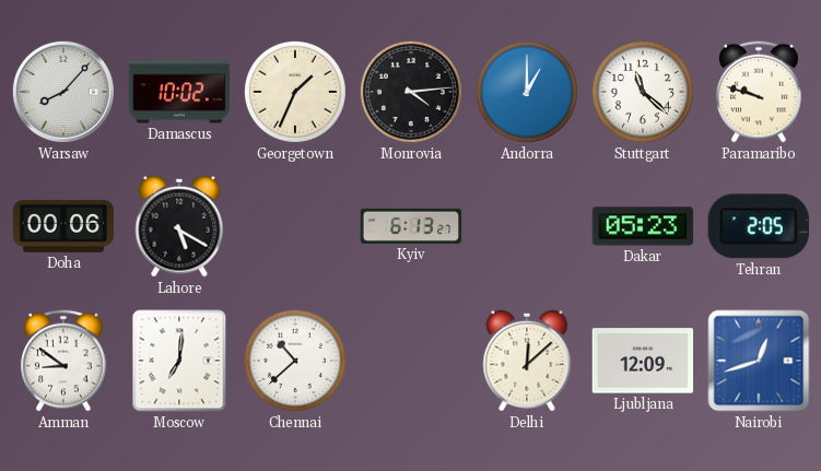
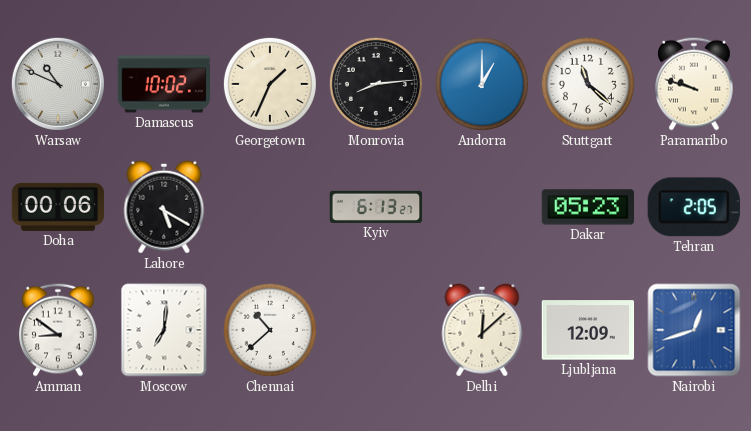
Warsaw: 8:07 -> 10:49
Monrovia: 4:14 -> 8:14
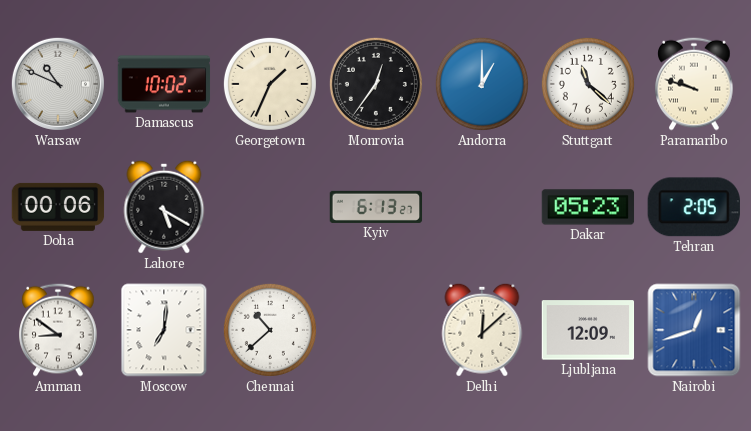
Monrovia: 8:14 -> 12:36
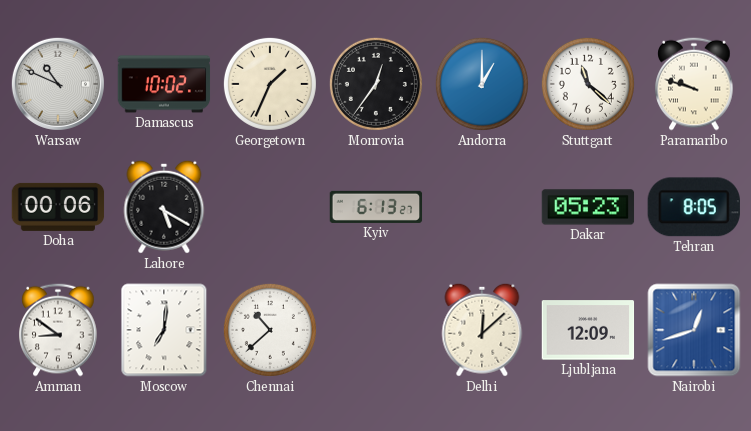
Tehran: 2:05 -> 8:05
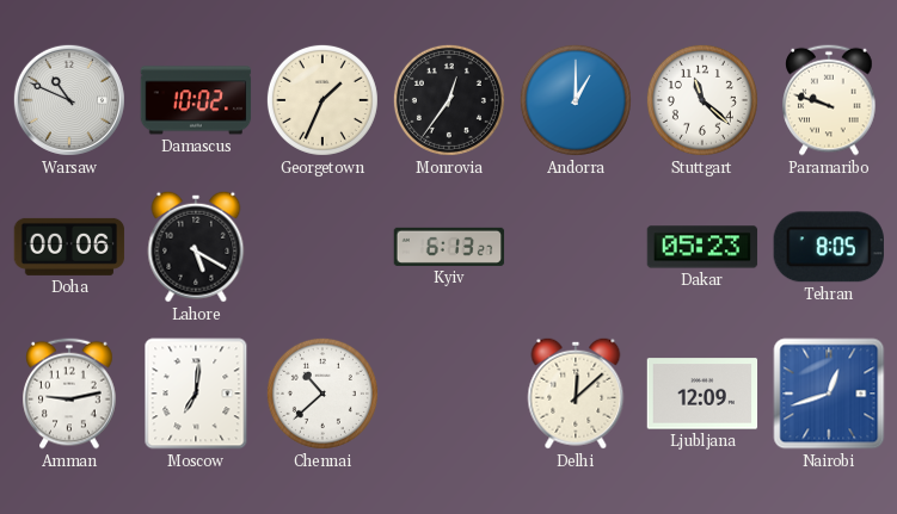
Amman: 8:51 -> 9:13
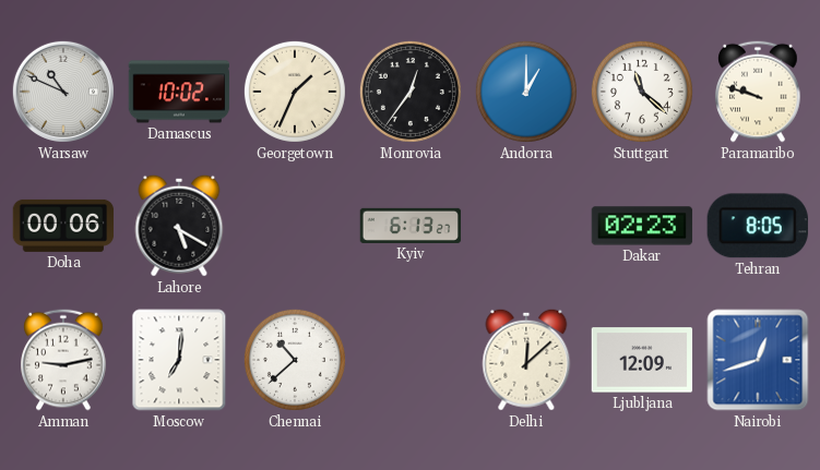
Dakar: 05:23 -> 02:23
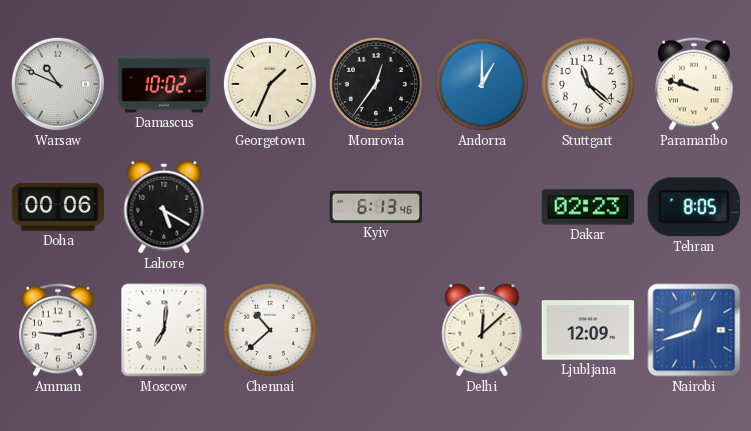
Kyiv: 6:13:27 -> 6:13:46
